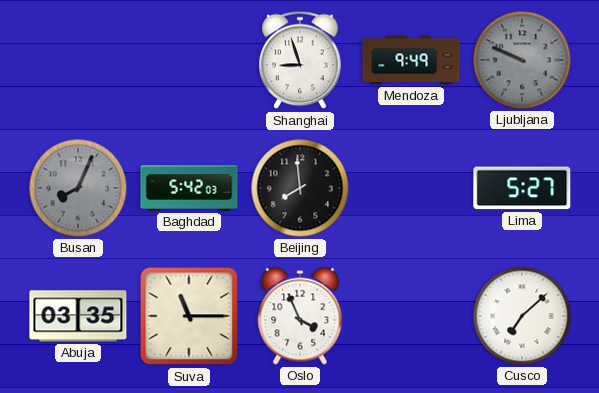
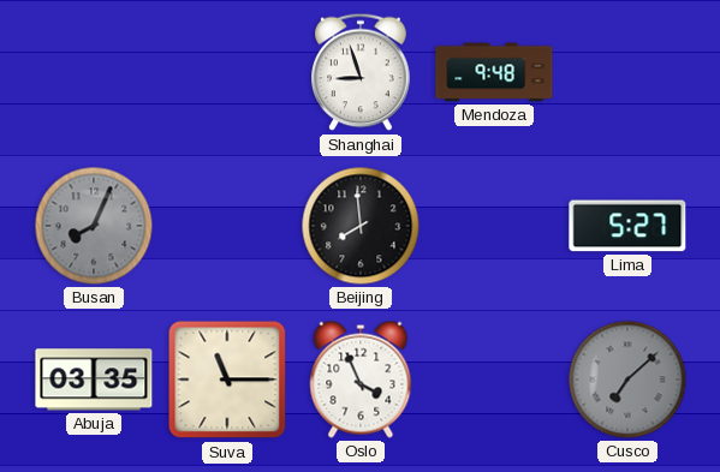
Mendoza: 9:49 -> 9:48
Ljubljana: 9:49 -> none
Baghdad: 5:42 -> none
Cusco dial: white -> grey
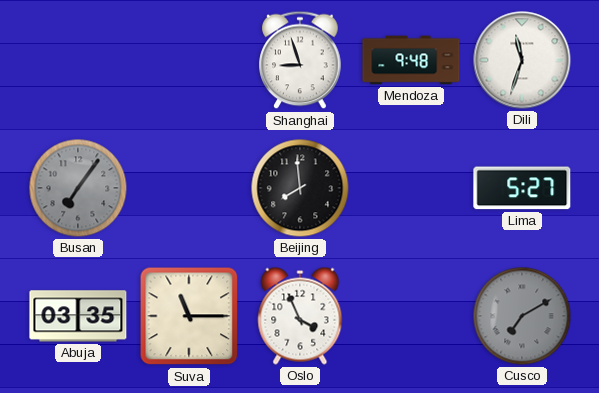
Dili: none -> 11:33
Busan: 8:04 -> 7:06
Cusco: 7:08 -> 7:10
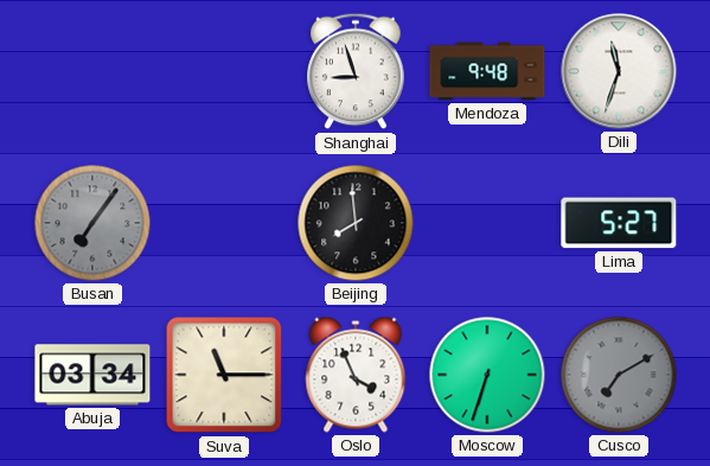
Abuja: 03:35 -> 03:34
Moscow: none -> 6:33
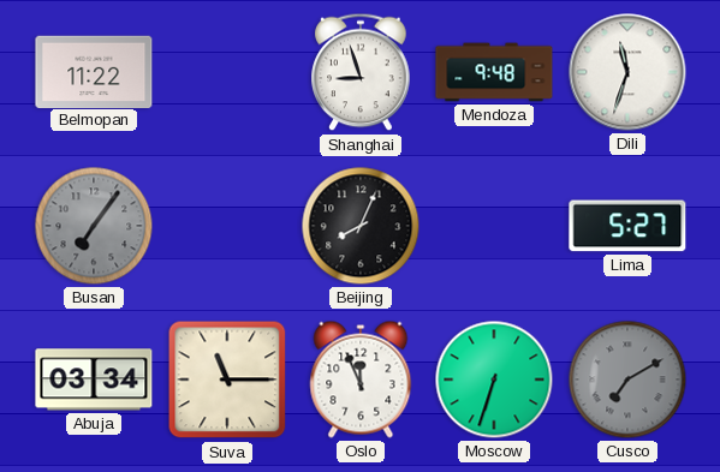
Belmopan: none -> 11:22
Beijing: 7:59 -> 8:04
Oslo: 3:56 -> 11:56
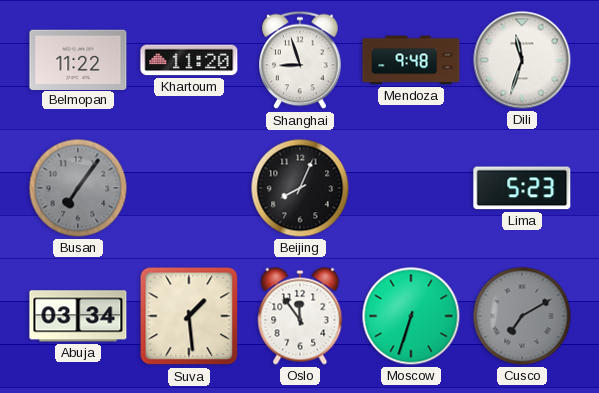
Khartoum: none -> 11:20
Lima: 5:27 -> 5:23
Suva: 11:15 -> 1:29
Oslo: 11:56 -> 11:54
